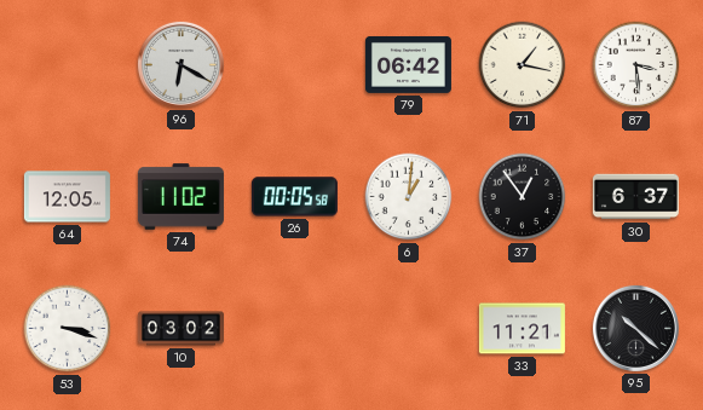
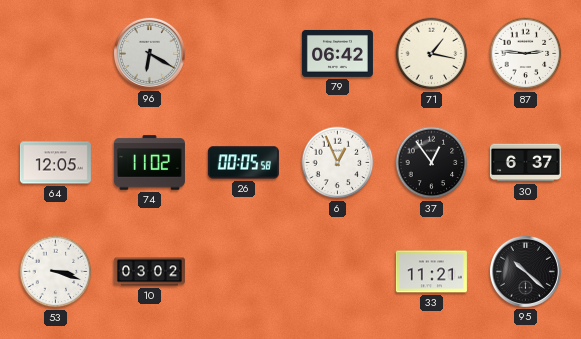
87: 3:29 -> 2:46
6: 1:01 -> 12:56
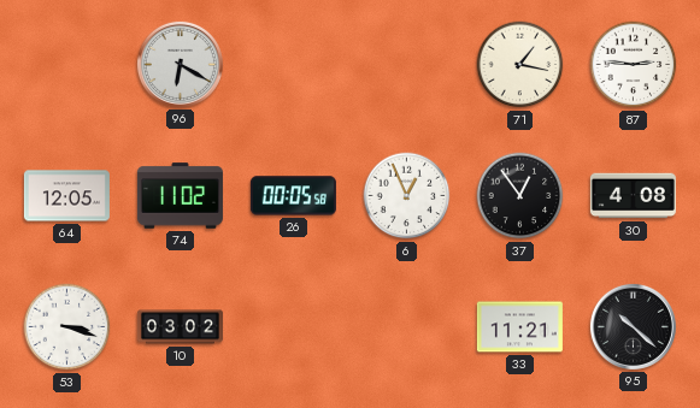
79: 06:42 -> none
30: 6:37 -> 4:08
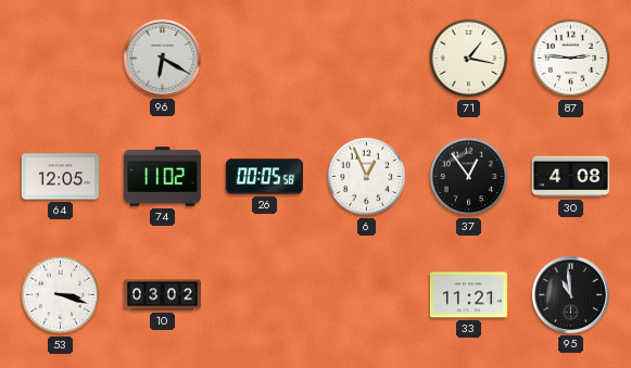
95: 10:22 -> 10:59
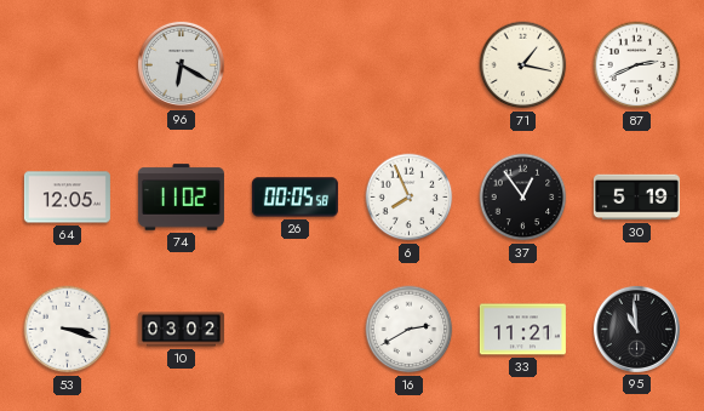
87: 2:46 -> 2:41
6: 12:56 -> 7:56
30: 4:08 -> 5:19
16: none -> 2:40
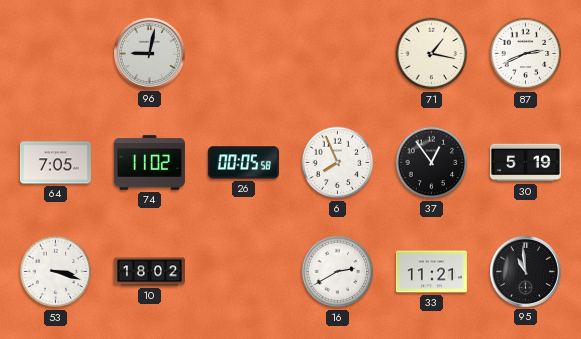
96: 6:20 -> 9:02
64: 12:05 -> 7:05
10: 03:02 -> 18:02
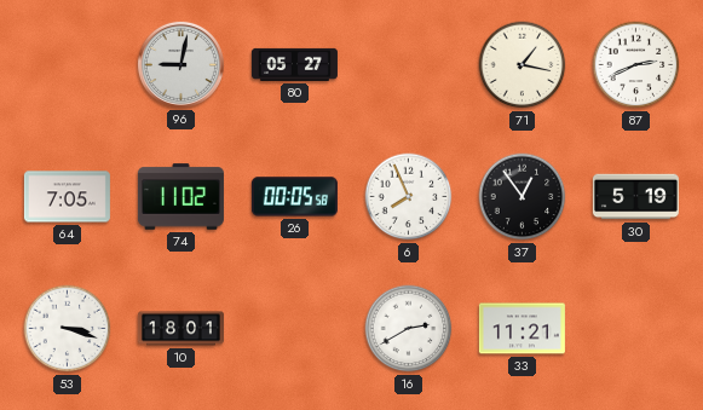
80: none -> 05:27
10: 18:02 -> 18:01
95: 10:59 -> none
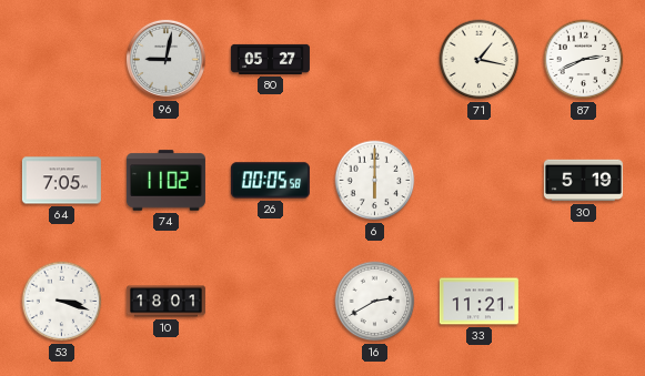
6: 7:56 -> 6:00
37: 12:54 -> none
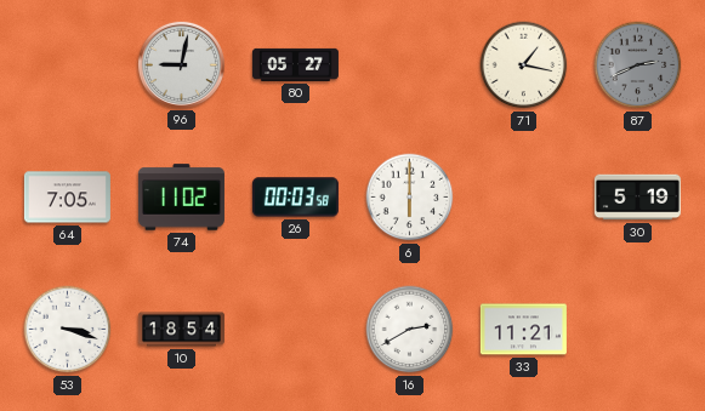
87 dial: white -> grey
26: 00:05 -> 00:03
10: 18:01 -> 18:54
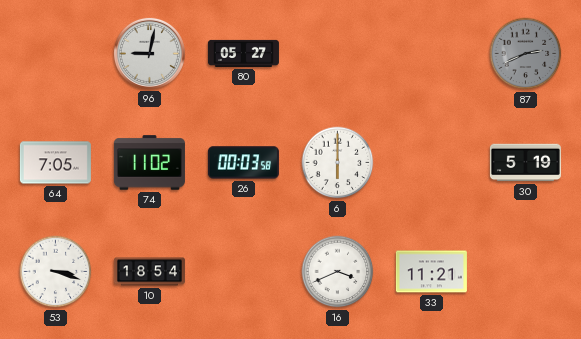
71: 1:17 -> none
16: 2:40 -> 3:41
